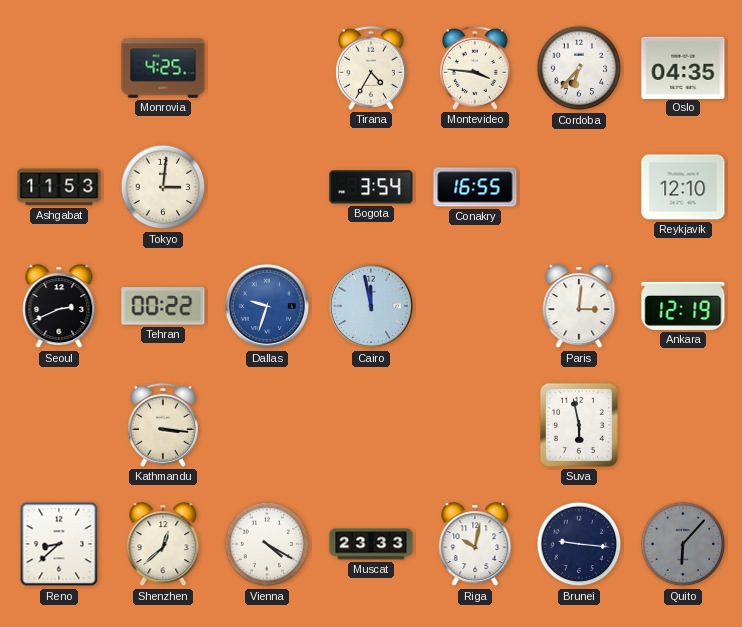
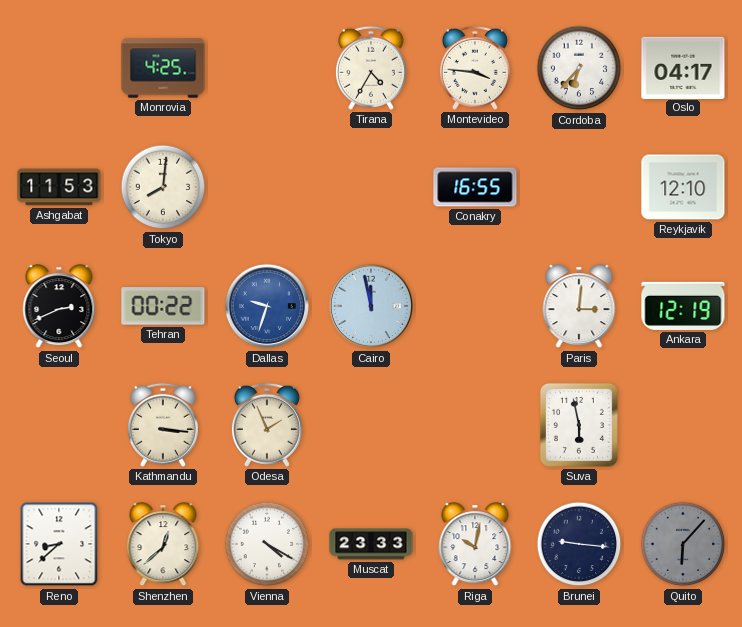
Oslo: 04:35 -> 04:17
Tokyo: 3:01 -> 8:01
Bogota: 3:54 -> none
Odesa: none -> 1:56
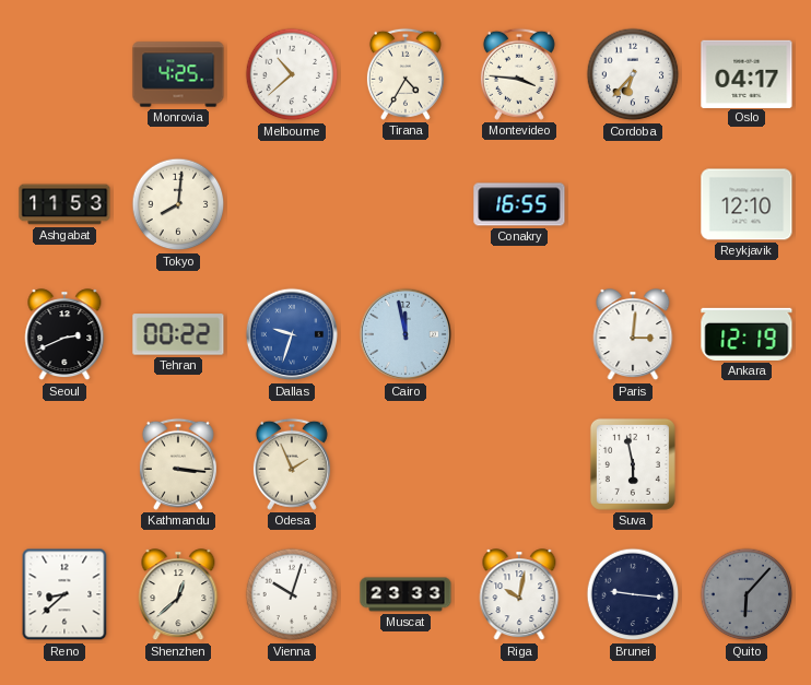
Melbourne: none -> 10:38
Vienna: 4:20 -> 10:03
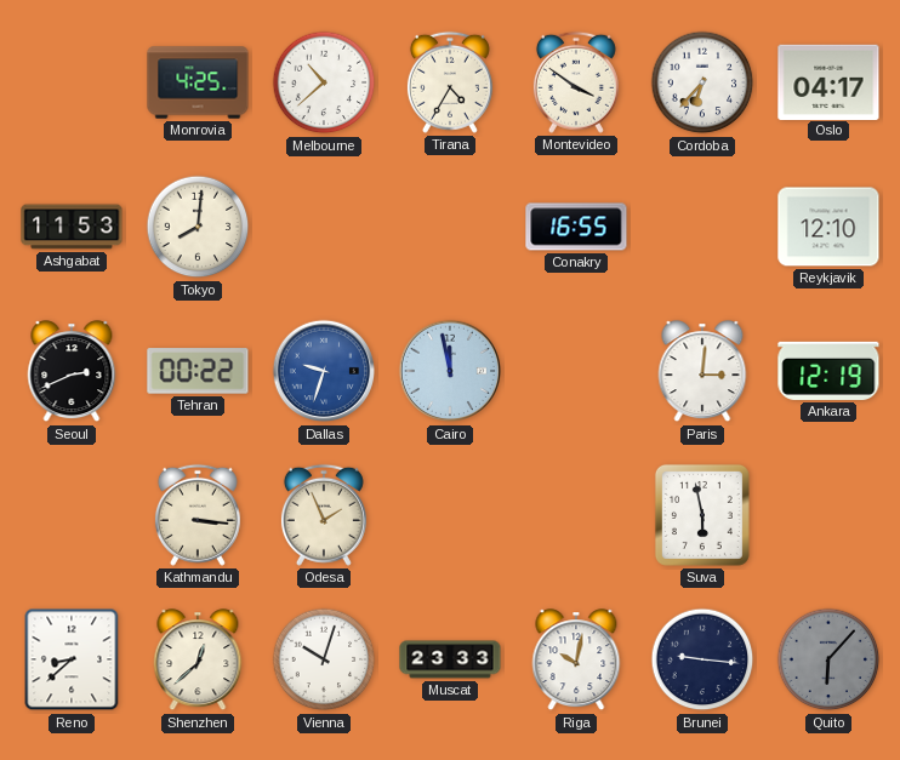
Montevideo: 3:46 -> 3:51
